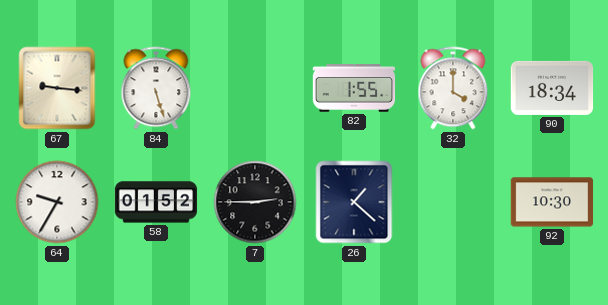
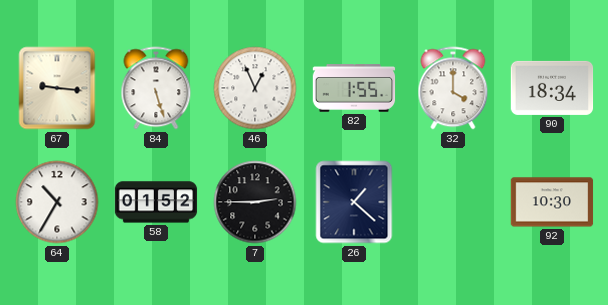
46: none -> 12:56
64: 9:35 -> 10:35
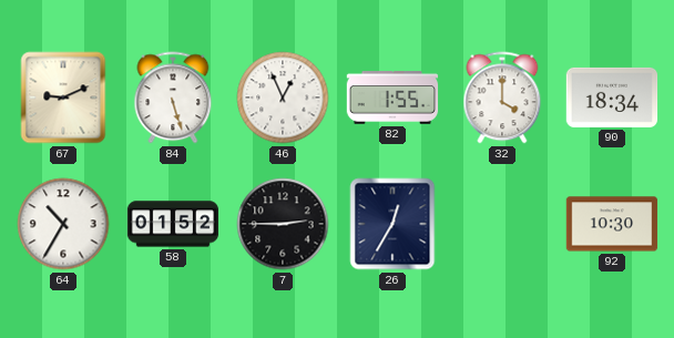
67: 9:16 -> 9:11
26: 1:22 -> 12:35
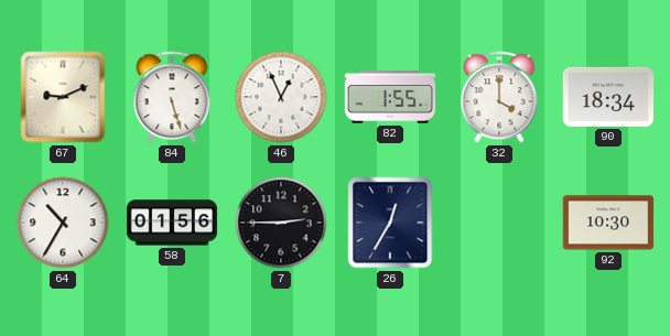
58: 01:52 -> 01:56
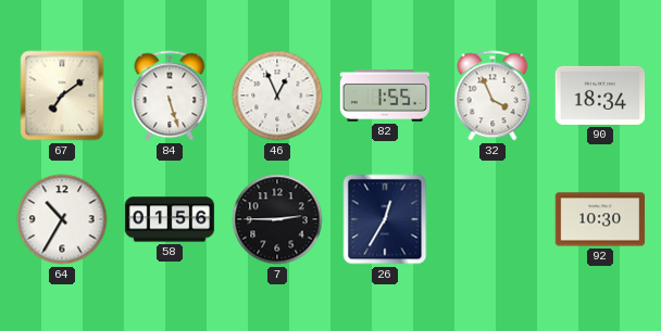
67: 9:11 -> 7:09
32: 4:00 -> 3:56
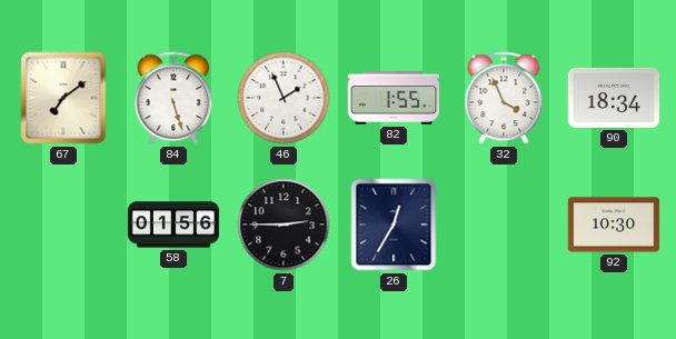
46: 12:56 -> 1:56
64: 10:35 -> none
